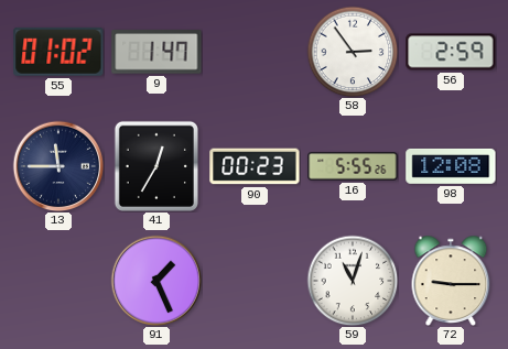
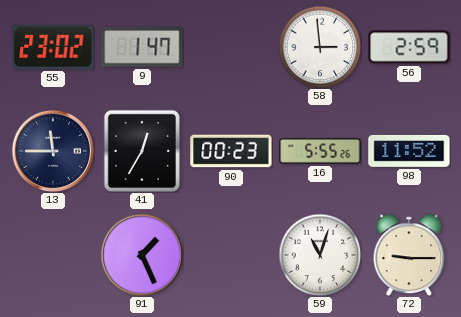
55: 01:02 -> 23:02
58: 2:54 -> 2:59
98: 12:08 -> 11:52
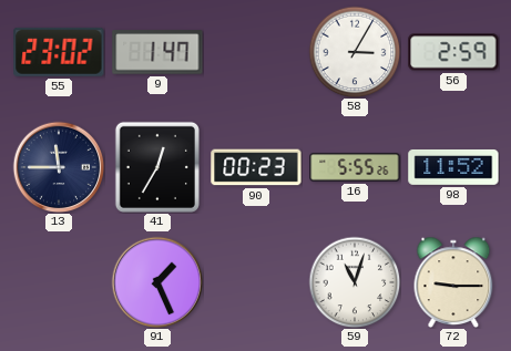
58: 2:59 -> 3:05
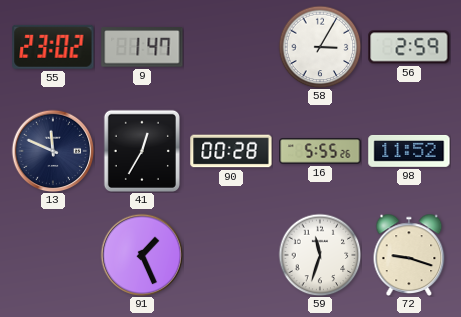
13: 11:45 -> 11:49
90: 00:23 -> 00:28
59: 11:03 -> 11:33
72: 9:15 -> 9:18
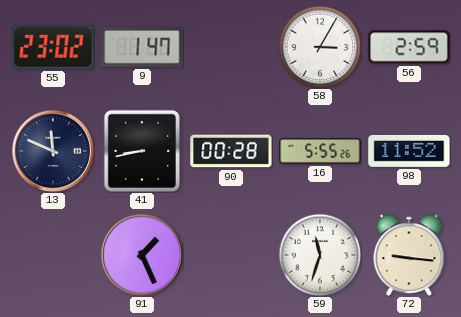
41: 12:35 -> 8:43
72: 9:18 -> 9:16
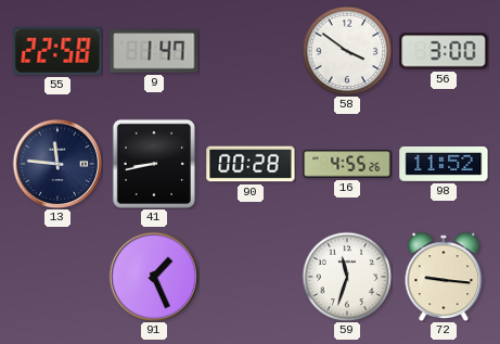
55: 23:02 -> 22:58
58: 3:05 -> 3:51
56: 2:59 -> 3:00
13: 11:49 -> 11:46
16: 5:55 -> 4:55
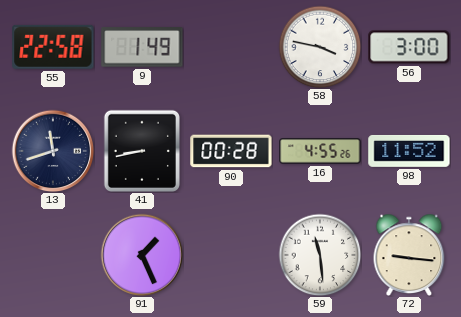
9: 1:47 -> 1:49
58: 3:51 -> 3:47
13: 11:46 -> 11:42
59: 11:33 -> 11:29
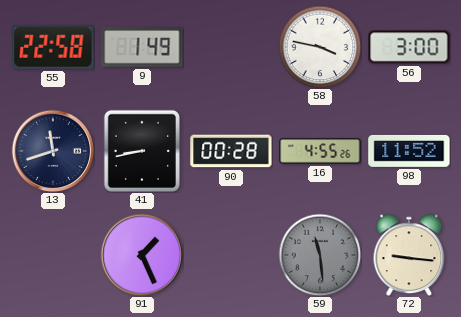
59 dial: white -> grey
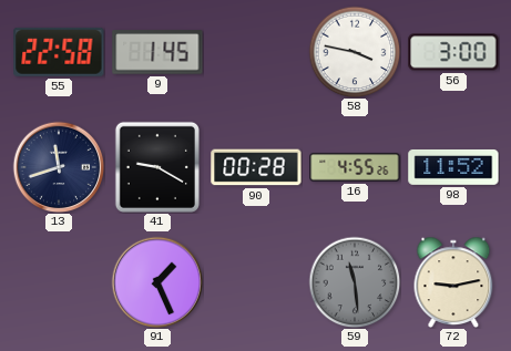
9: 1:49 -> 1:45
41: 8:43 -> 9:20
72: 9:16 -> 9:13
